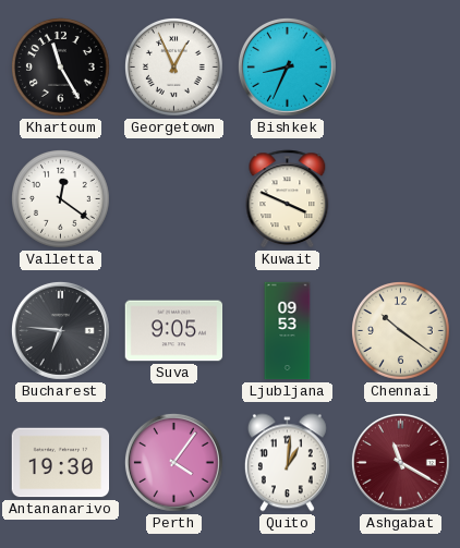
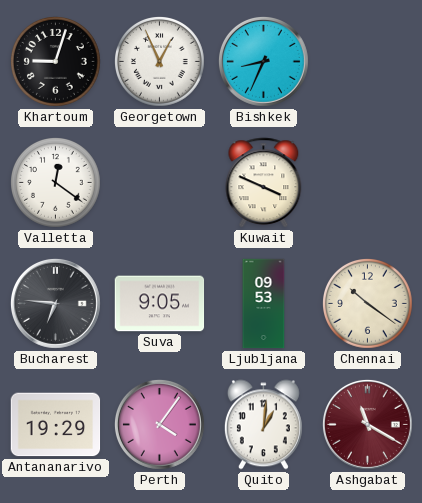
Khartoum: 11:25 -> 9:03
Antananarivo: 19:30 -> 19:29
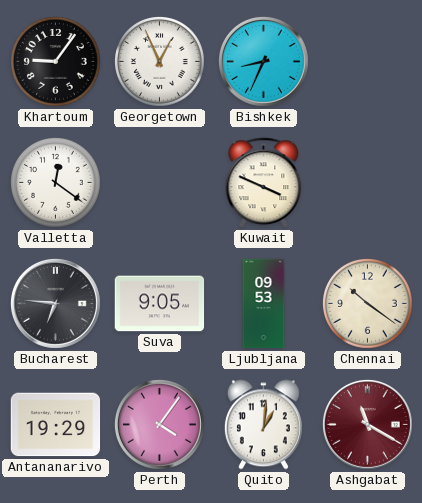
Khartoum: 9:03 -> 9:06
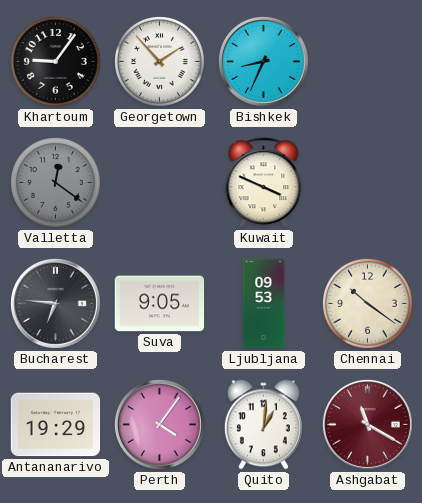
Georgetown: 12:56 -> 1:53
Valletta dial: white -> grey
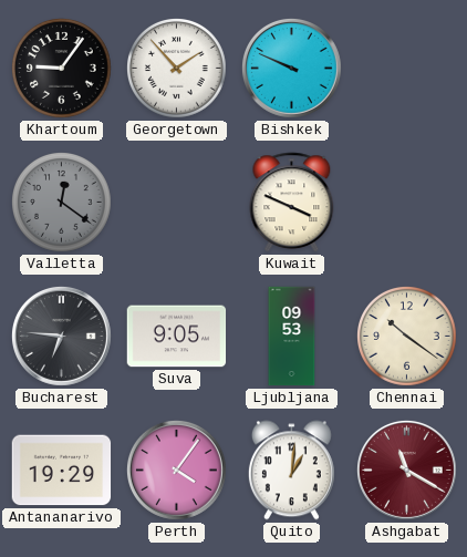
Bishkek: 8:34 -> 9:49
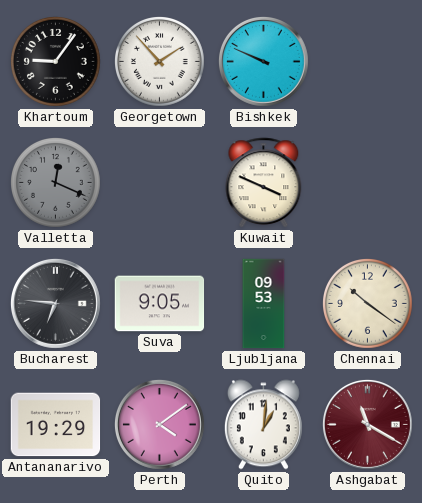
Valletta: 12:21 -> 12:19
Perth: 4:06 -> 4:09
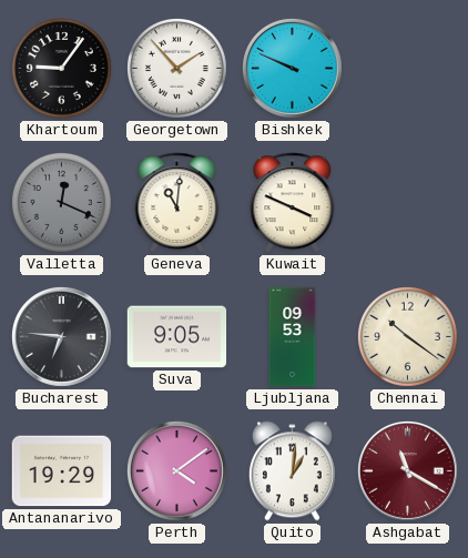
Geneva: none -> 11:01
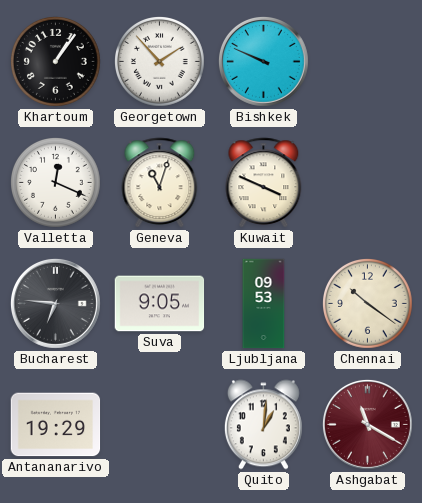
Khartoum: 9:06 -> 1:06
Valletta dial: grey -> white
Geneva: 11:01 -> 11:03
Perth: 4:09 -> none
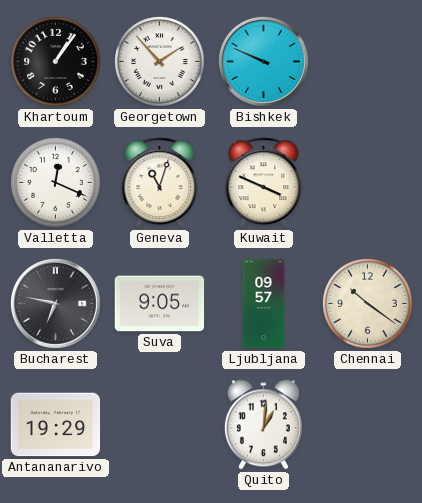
Bucharest: 6:46 -> 6:47
Ljubljana: 09:53 -> 09:57
Ashgabat: 11:20 -> none
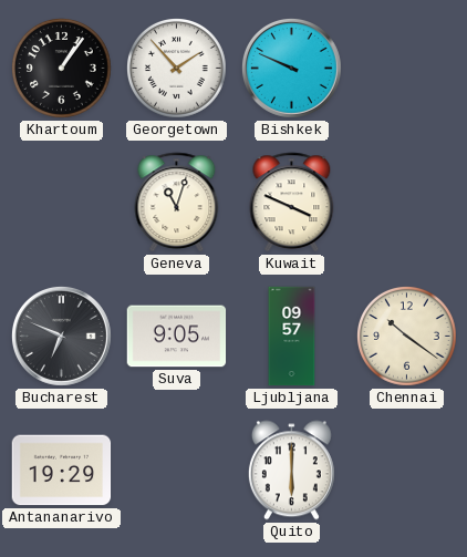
Valletta: 12:19 -> none
Bucharest: 6:47 -> 6:49
Quito: 1:01 -> 6:00
